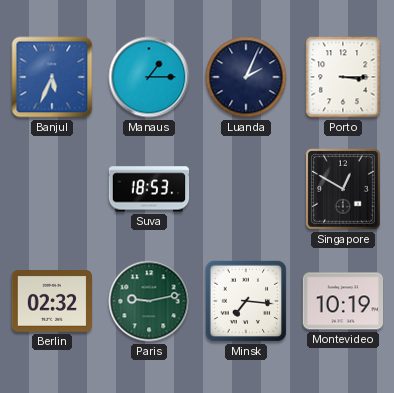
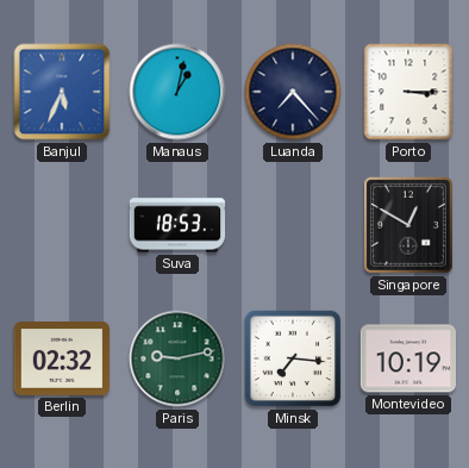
Manaus: 1:15 -> 1:02
Luanda: 2:04 -> 7:23
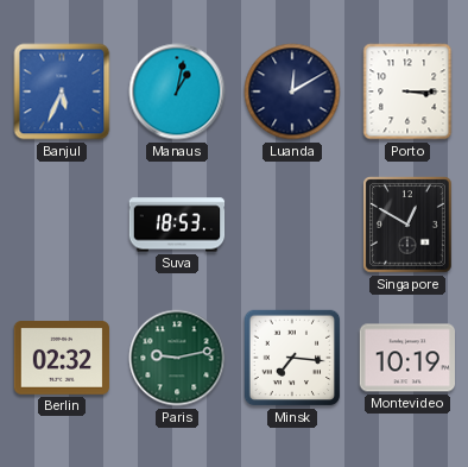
Luanda: 7:23 -> 12:10
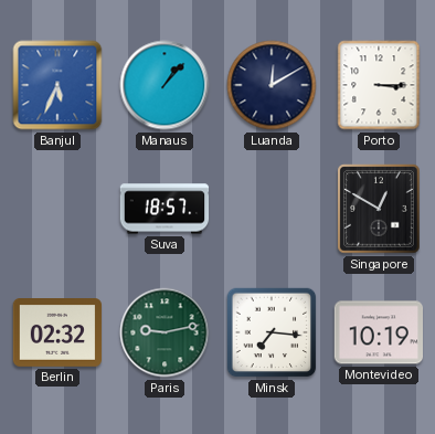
Manaus: 1:02 -> 1:07
Suva: 18:53 -> 18:57
